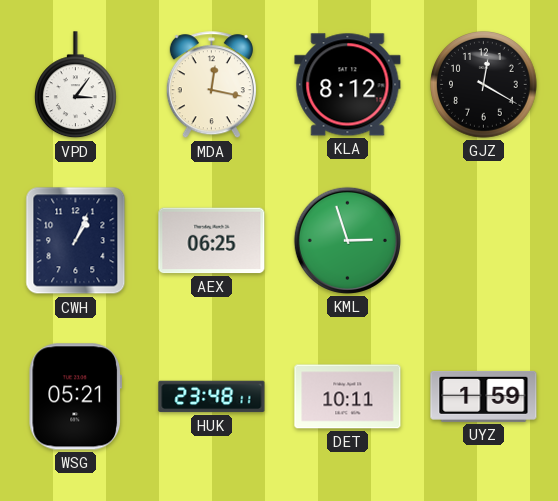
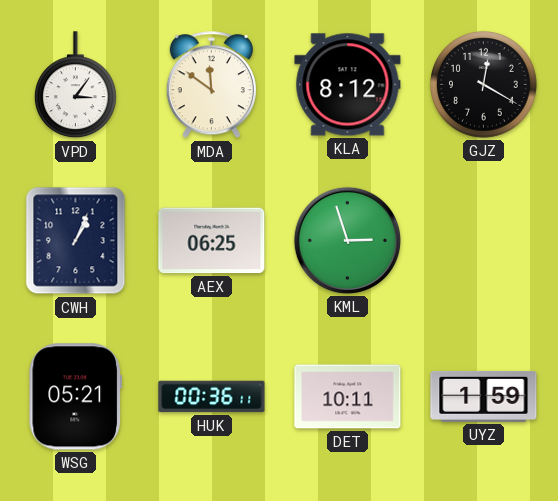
MDA: 12:17 -> 11:51
HUK: 23:48 -> 00:36
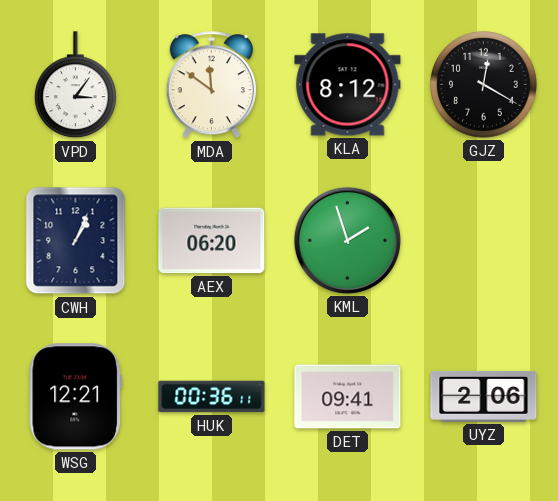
AEX: 06:25 -> 06:20
KML: 2:57 -> 1:57
WSG: 05:21 -> 12:21
DET: 10:11 -> 09:41
UYZ: 1:59 -> 2:06
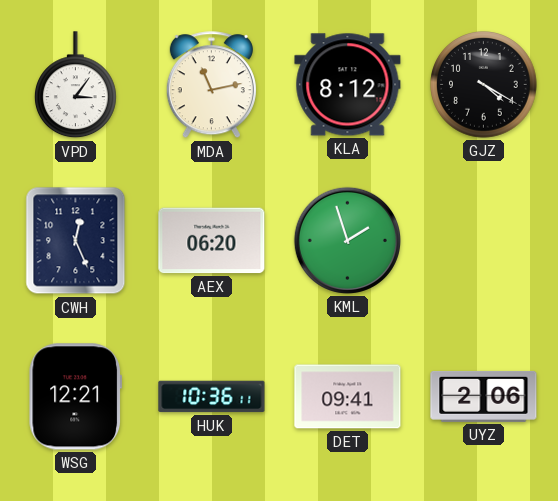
MDA: 11:51 -> 11:13
GJZ: 12:20 -> 4:20
CWH: 1:04 -> 12:26
HUK: 00:36 -> 10:36
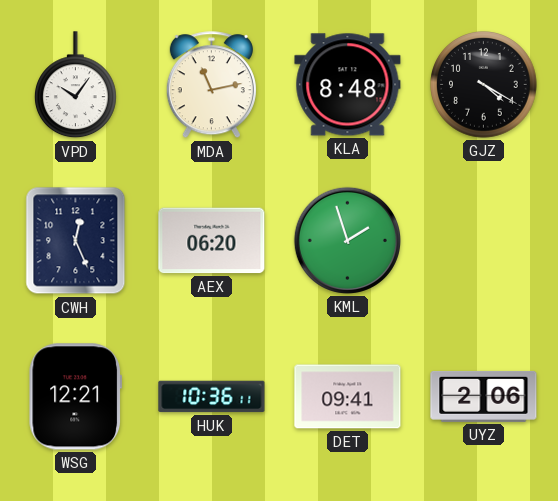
VPD: 3:06 -> 10:06
KLA: 8:12 -> 8:48
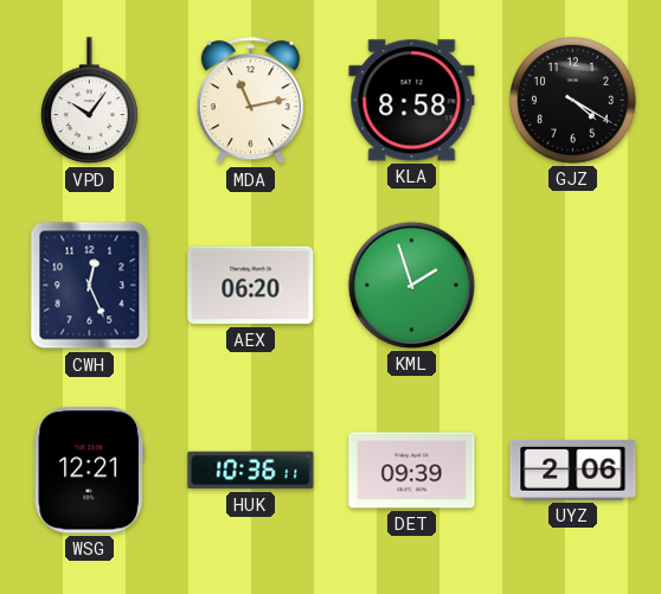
KLA: 8:48 -> 8:58
DET: 09:41 -> 09:39
